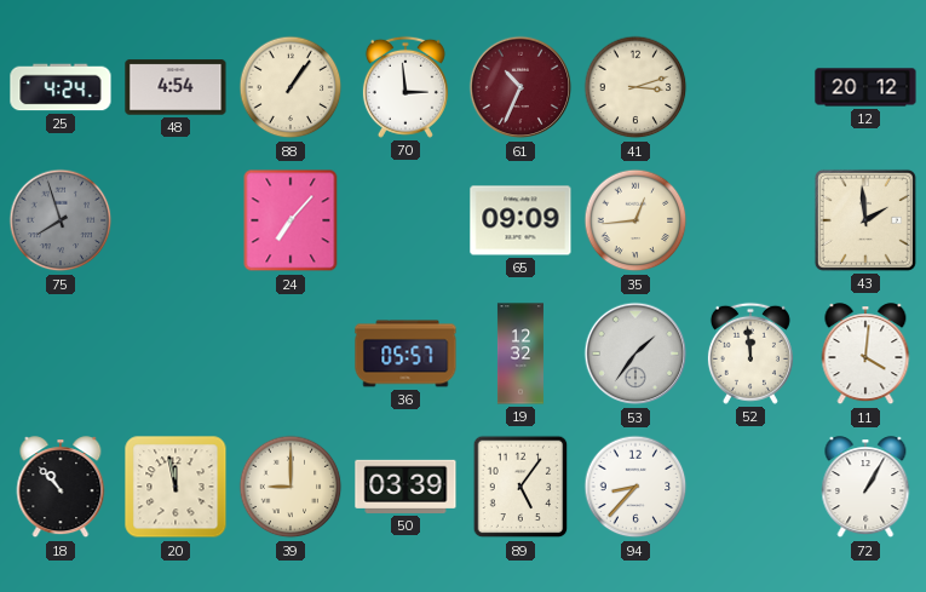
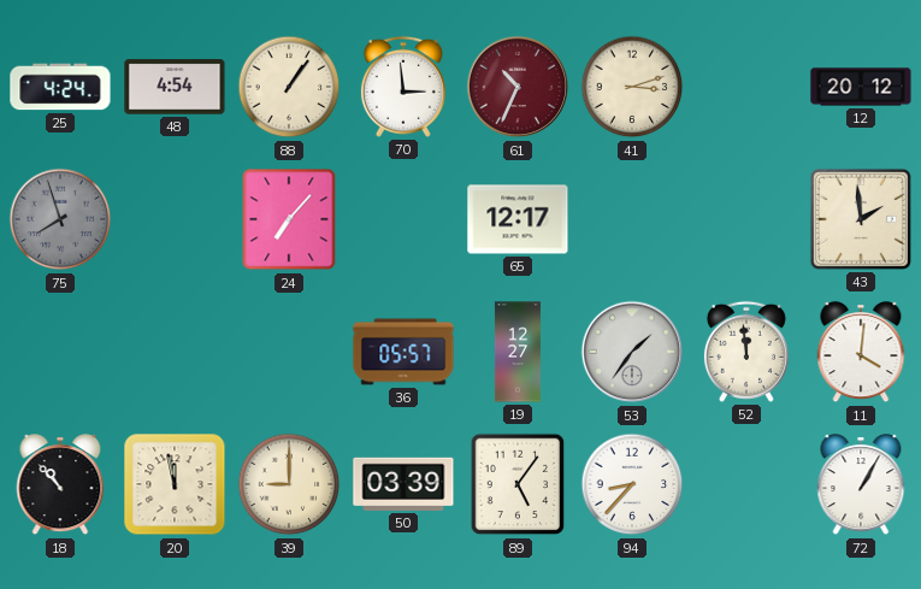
65: 09:09 -> 12:17
35: 12:44 -> none
19: 12:32 -> 12:27
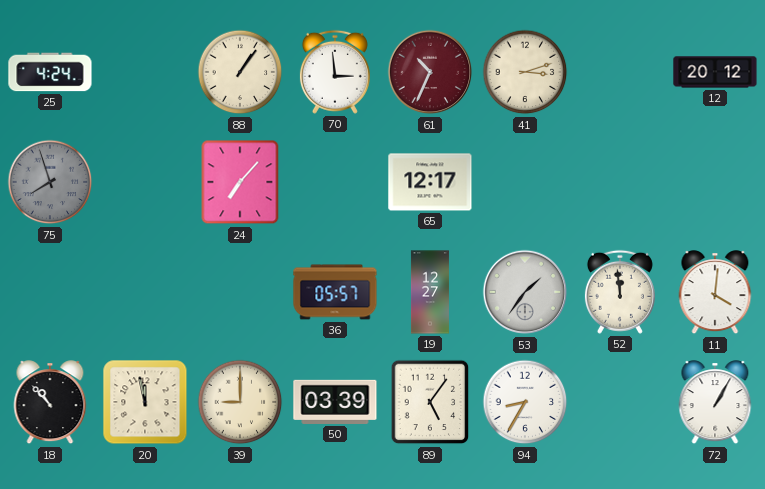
48: 4:54 -> none
43: 1:59 -> none
94: 8:37 -> 8:35
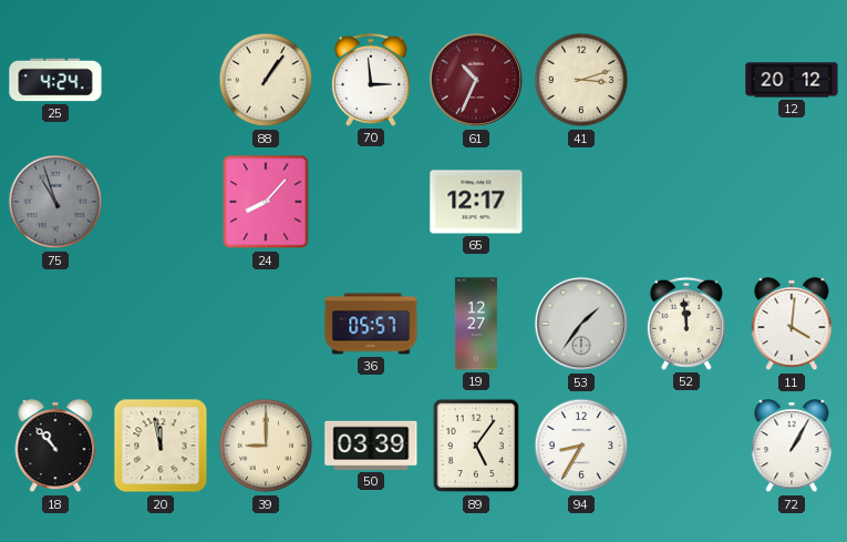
75: 7:57 -> 10:57
24: 7:07 -> 8:07
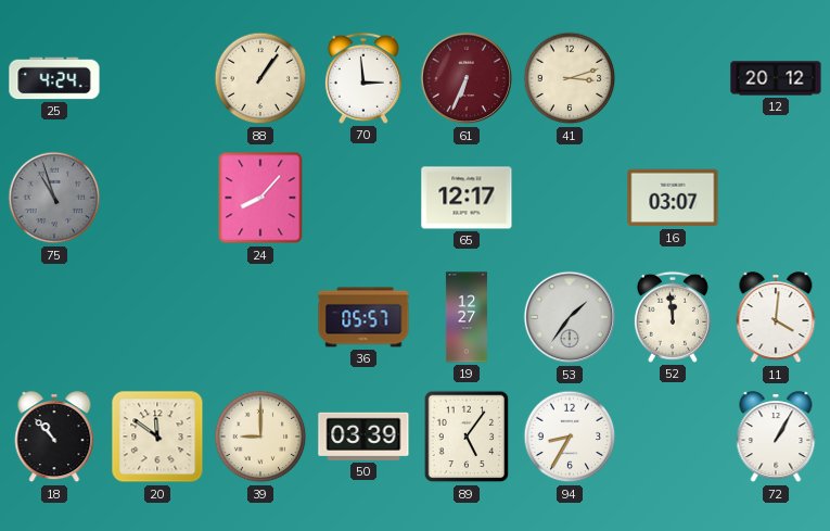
61: 10:34 -> 6:34
16: none -> 03:07
20: 11:58 -> 11:51
